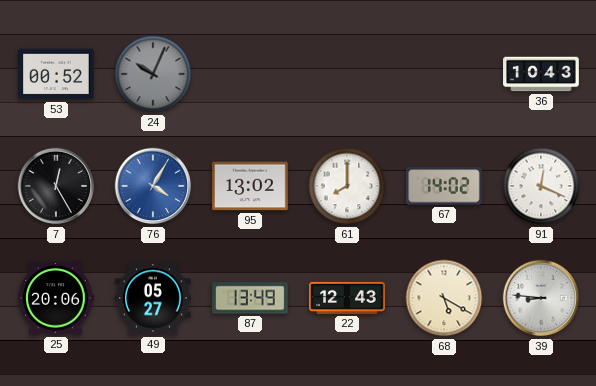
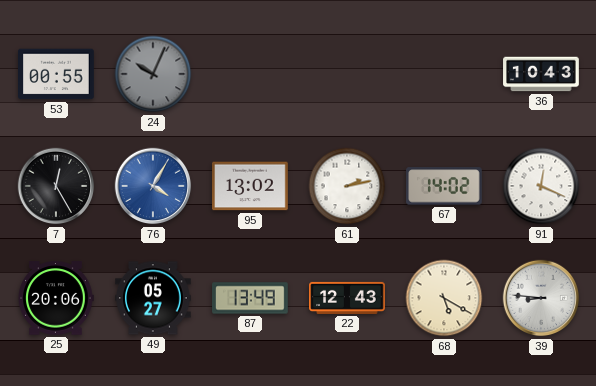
53: 00:52 -> 00:55
61: 8:00 -> 2:13
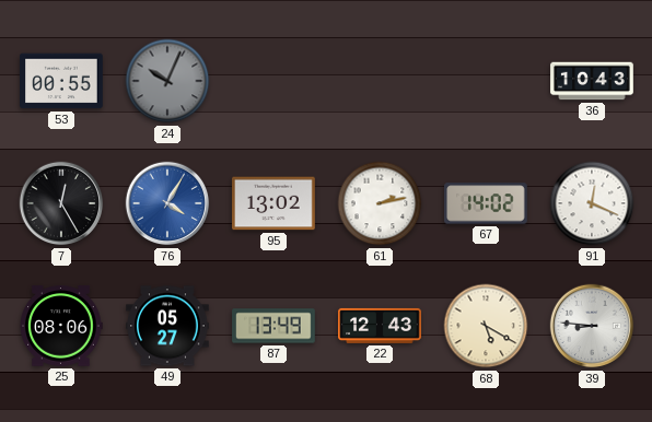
25: 20:06 -> 08:06
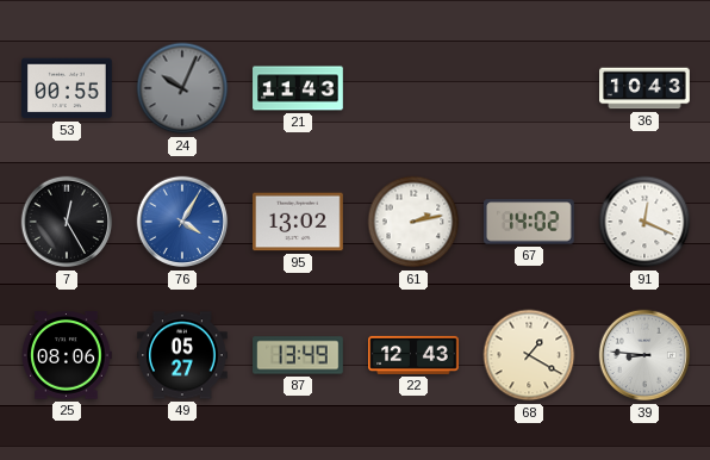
21: none -> 11:43
68: 5:20 -> 1:20
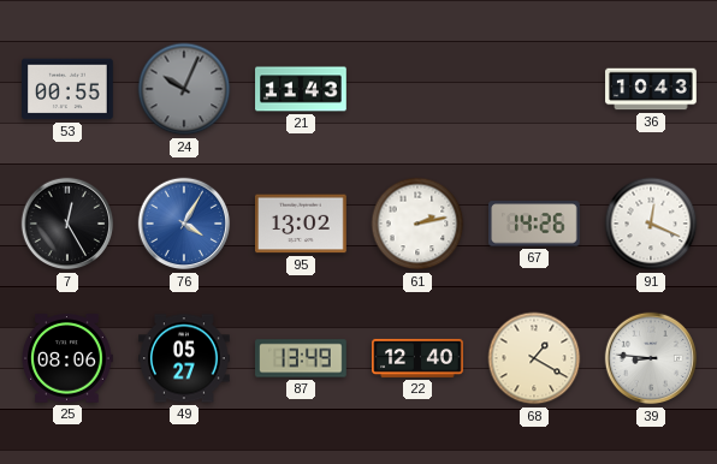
67: 14:02 -> 14:26
22: 12:43 -> 12:40
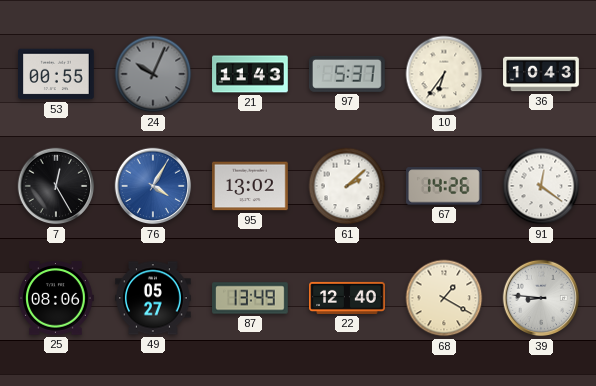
97: none -> 5:37
10: none -> 6:36
61: 2:13 -> 2:08
91: 12:19 -> 12:21
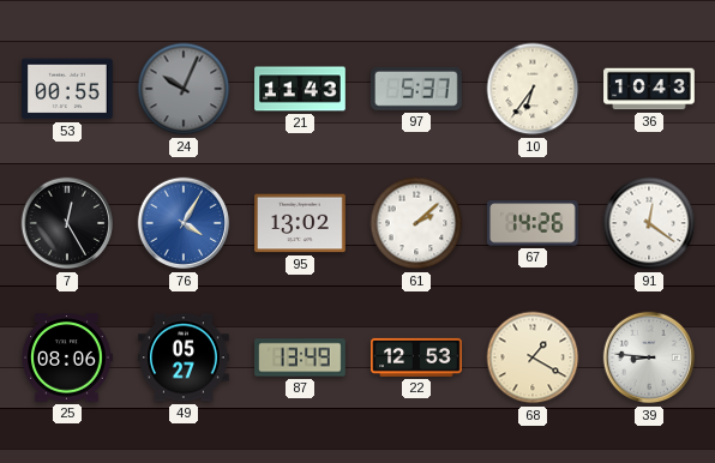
22: 12:40 -> 12:53
